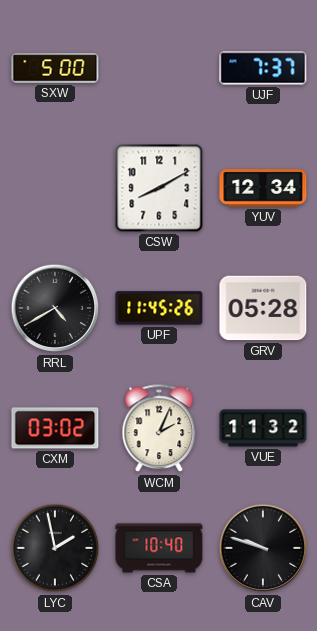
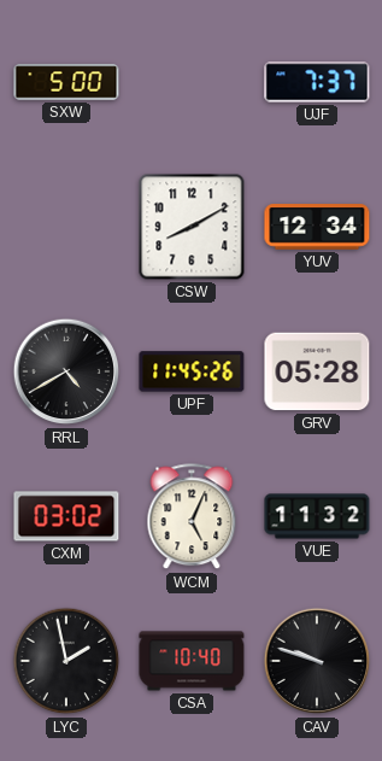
WCM: 2:04 -> 5:04
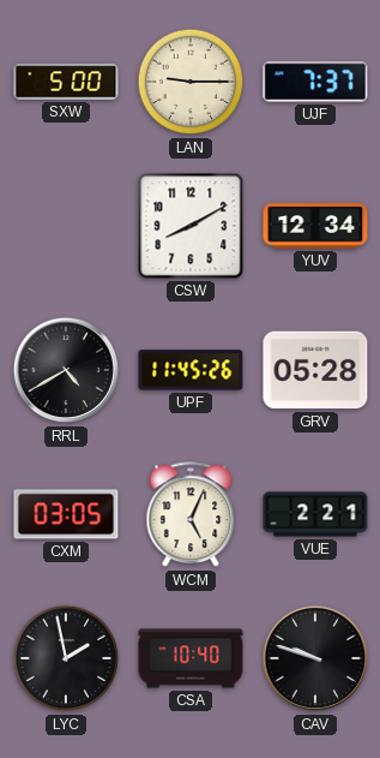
LAN: none -> 9:15
CXM: 03:02 -> 03:05
VUE: 11:32 -> 2:21
